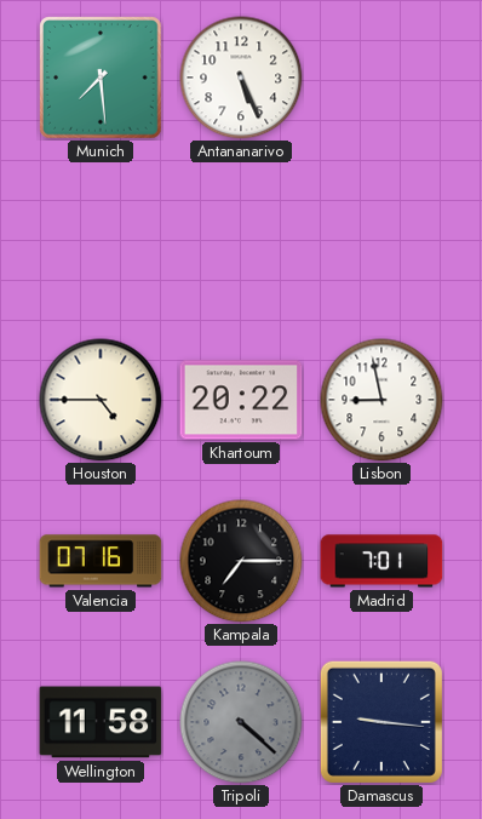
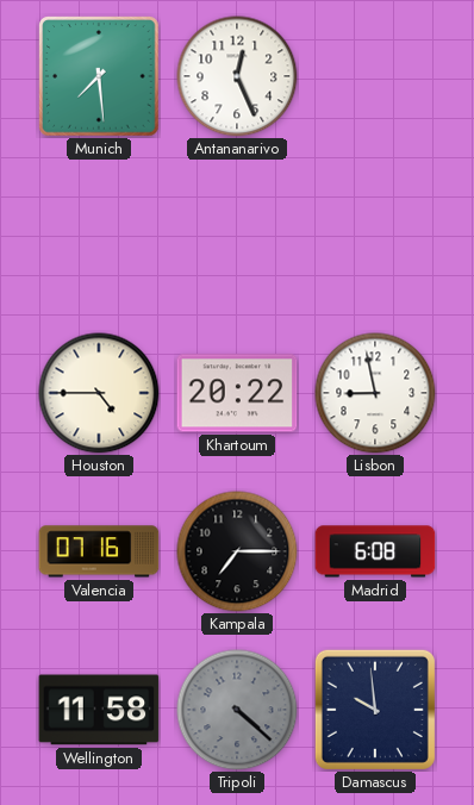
Antananarivo: 5:26 -> 12:26
Madrid: 7:01 -> 6:08
Damascus: 9:16 -> 9:59
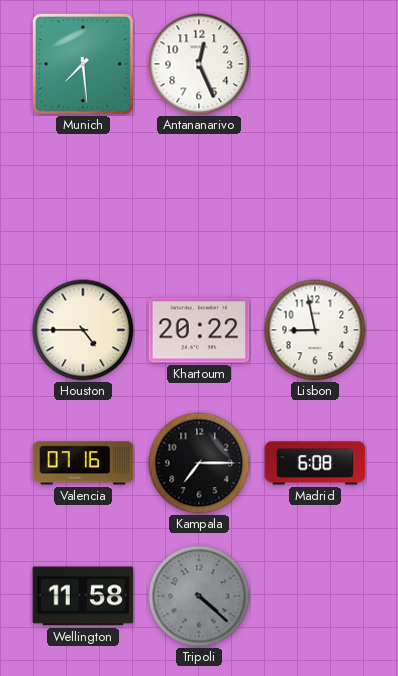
Damascus: 9:59 -> none
